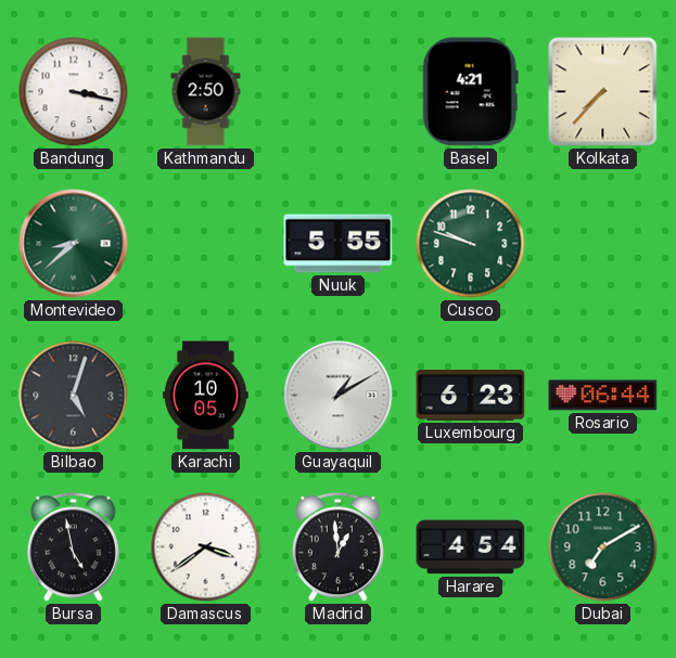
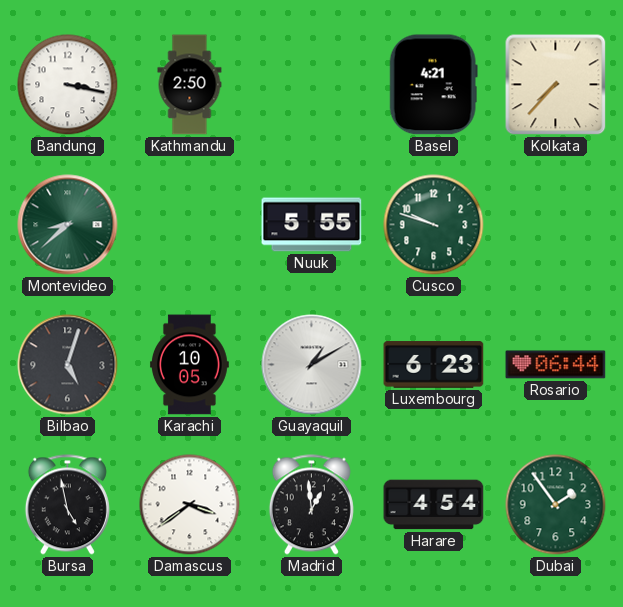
Dubai: 7:10 -> 1:54
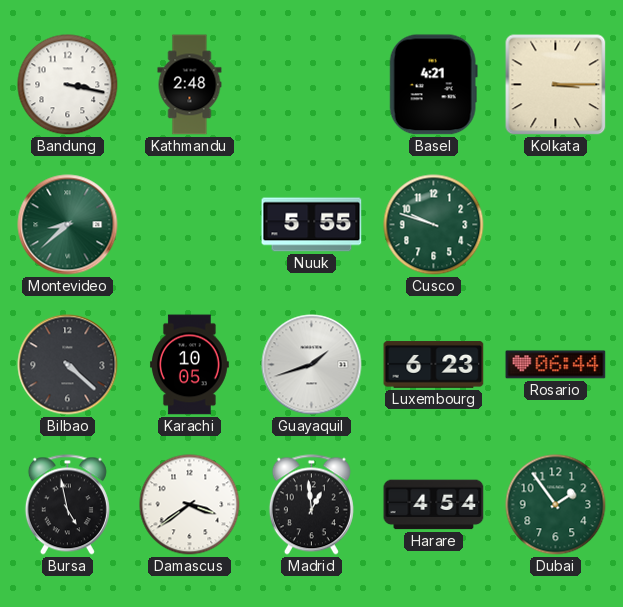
Kathmandu: 2:50 -> 2:48
Kolkata: 7:37 -> 3:15
Bilbao: 5:03 -> 4:22
Guayaquil: 1:10 -> 1:42
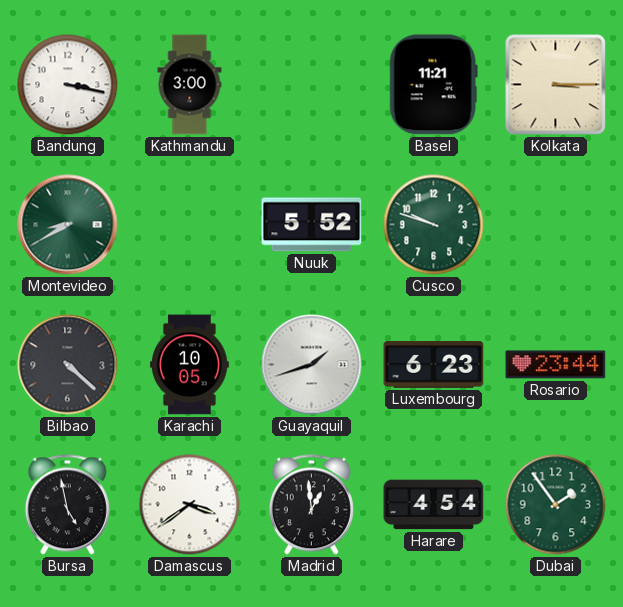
Kathmandu: 2:48 -> 3:00
Basel: 4:21 -> 11:21
Montevideo: 8:38 -> 8:40
Nuuk: 5:55 -> 5:52
Rosario: 06:44 -> 23:44
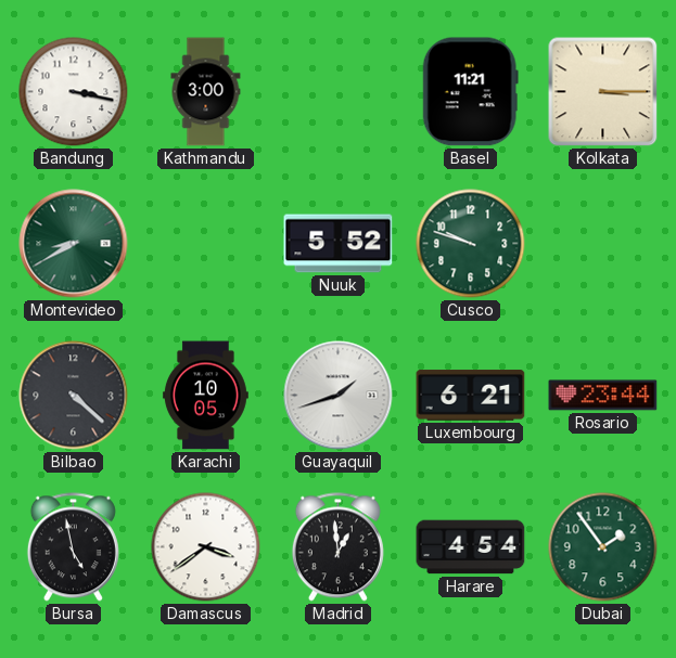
Luxembourg: 6:23 -> 6:21
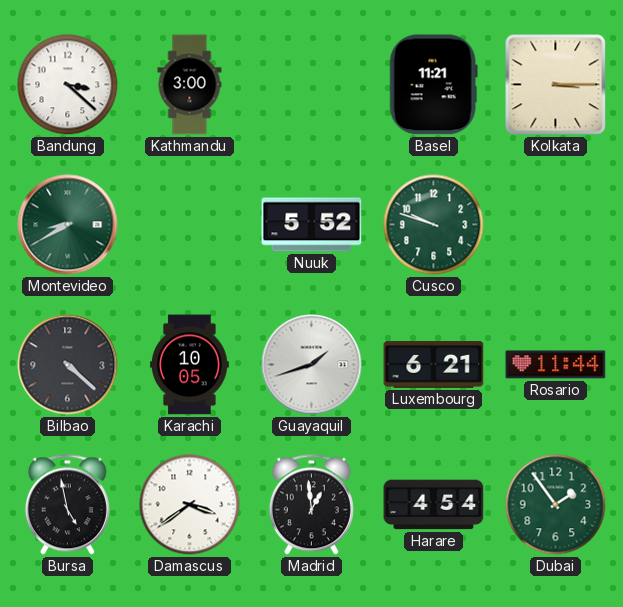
Bandung: 3:17 -> 3:22
Rosario: 23:44 -> 11:44
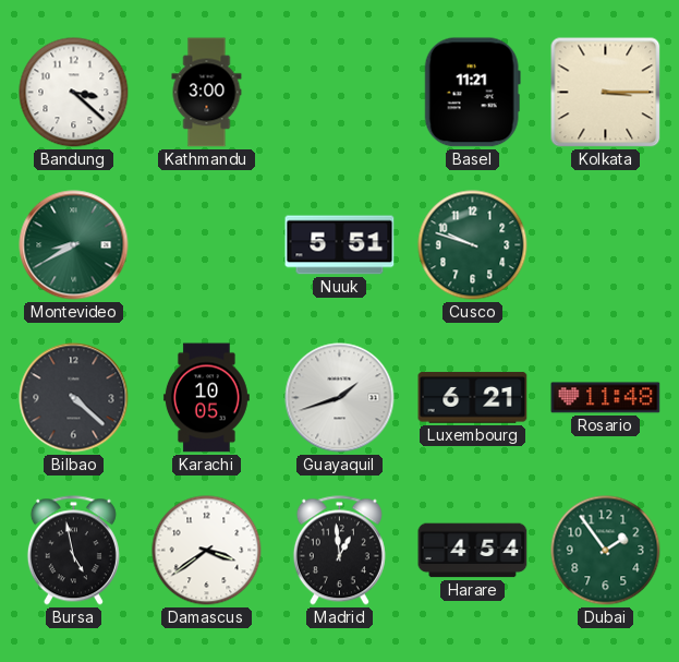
Nuuk: 5:52 -> 5:51
Rosario: 11:44 -> 11:48
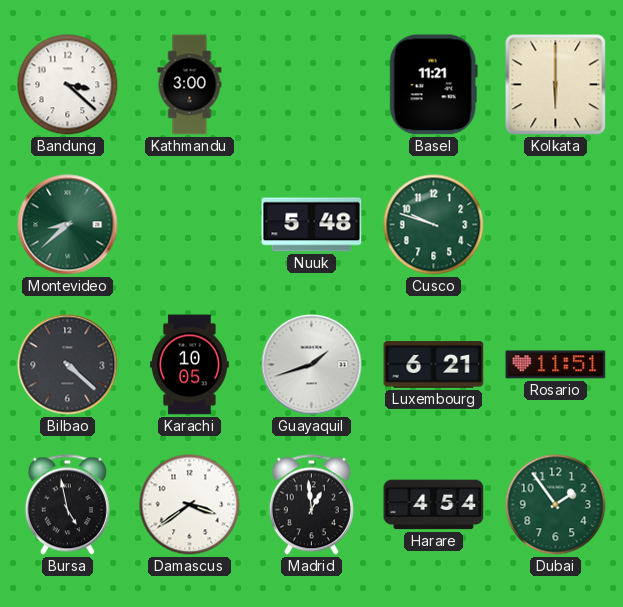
Kolkata: 3:15 -> 6:00
Montevideo: 8:40 -> 8:38
Nuuk: 5:51 -> 5:48
Rosario: 11:48 -> 11:51
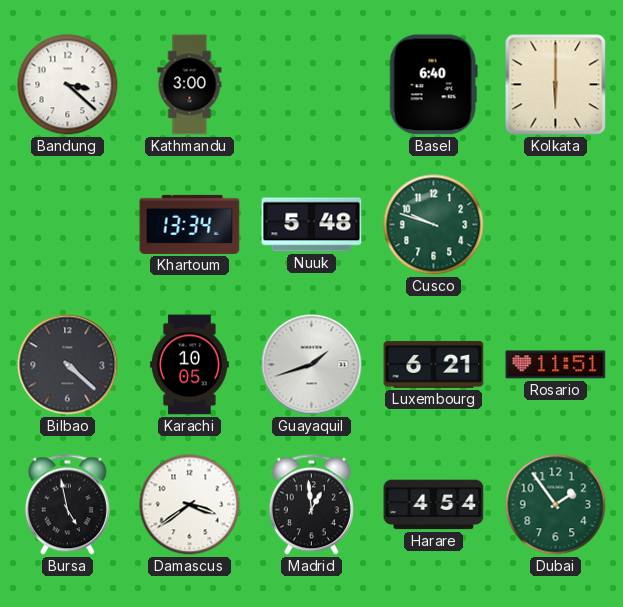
Basel: 11:21 -> 6:40
Montevideo: 8:38 -> none
Khartoum: none -> 13:34
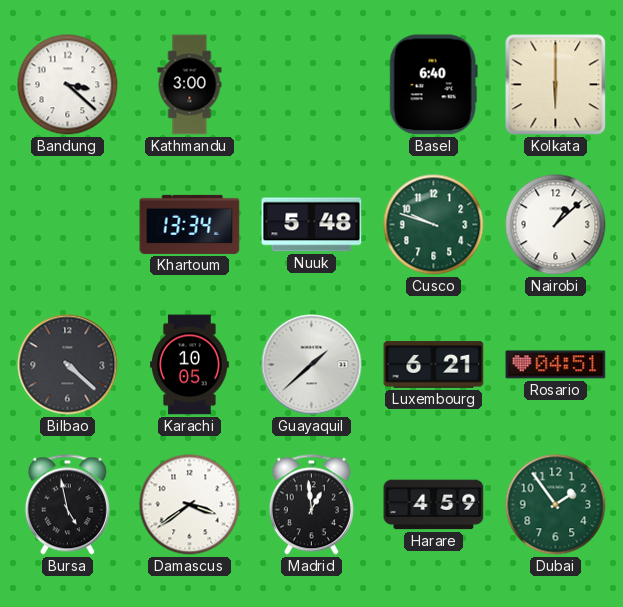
Nairobi: none -> 1:08
Guayaquil: 1:42 -> 1:38
Rosario: 11:51 -> 04:51
Harare: 4:54 -> 4:59
